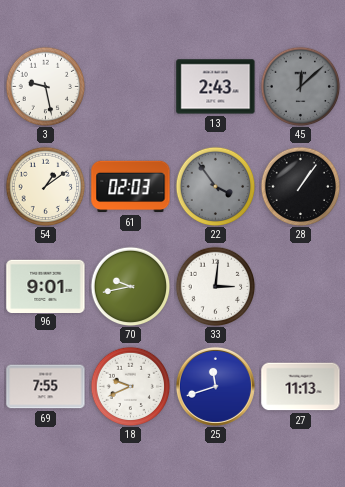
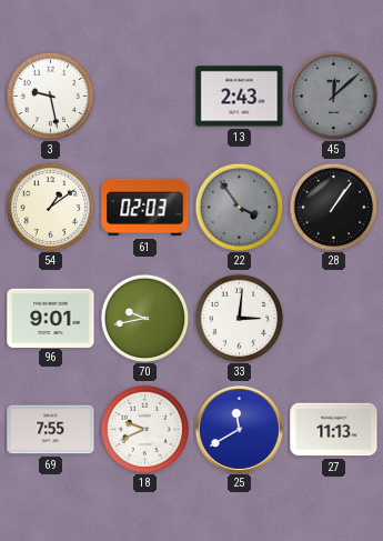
25: 11:42 -> 11:40
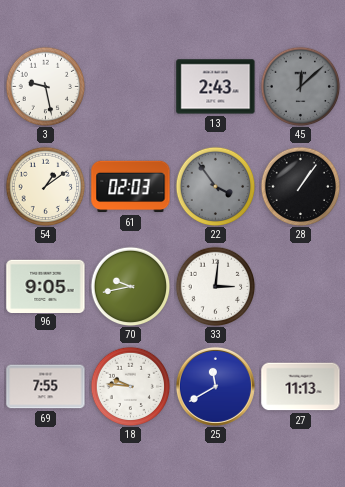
96: 9:01 -> 9:05
18: 9:41 -> 9:46
